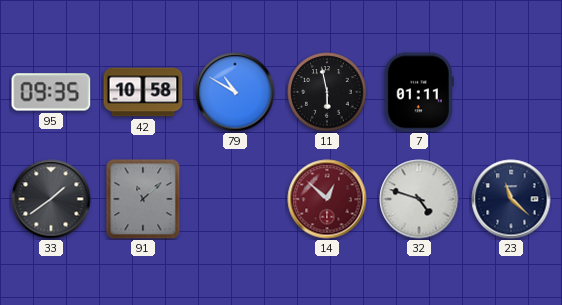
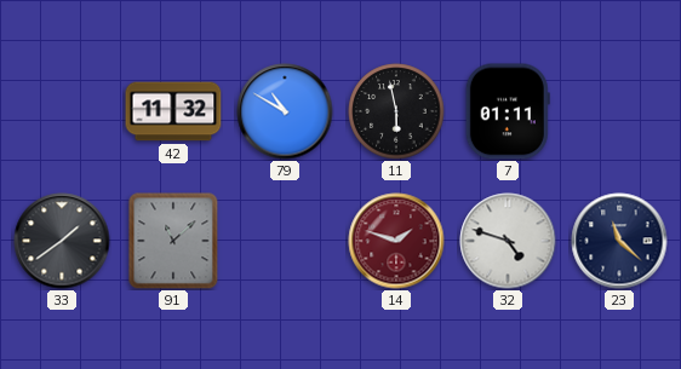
95: 09:35 -> none
42: 10:58 -> 11:32
14: 12:52 -> 1:48
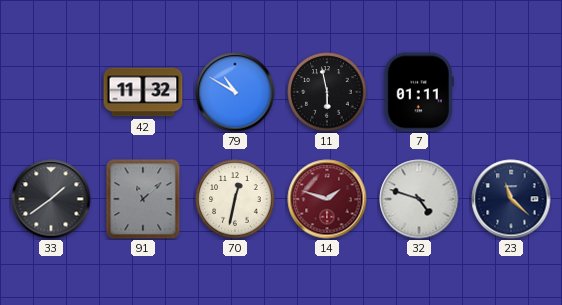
70: none -> 12:32
